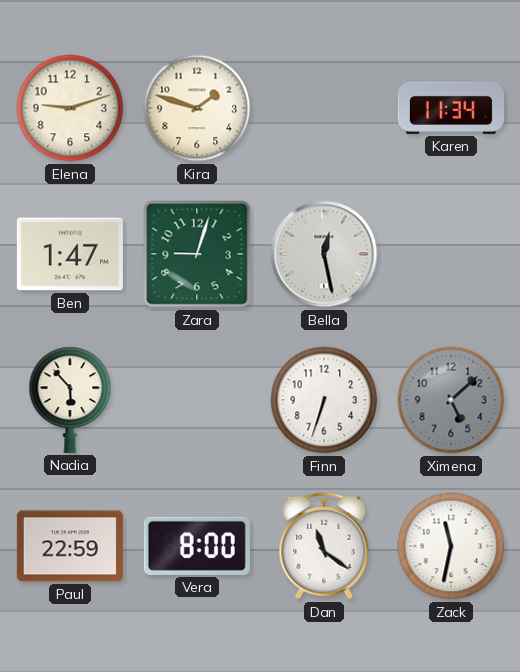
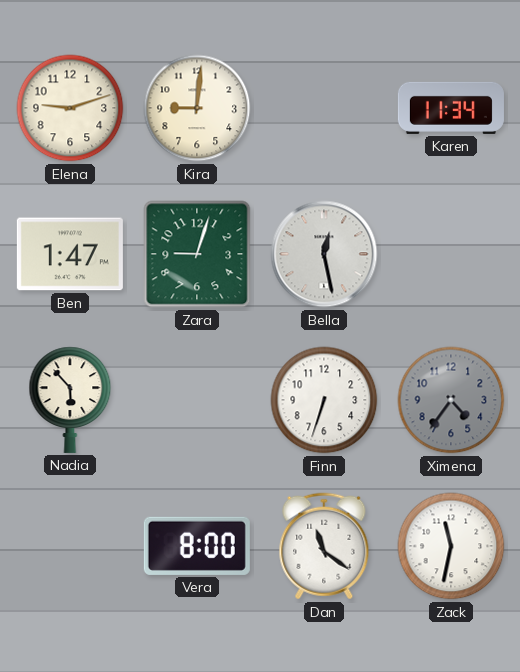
Kira: 1:48 -> 9:01
Ximena: 5:08 -> 4:36
Paul: 22:59 -> none
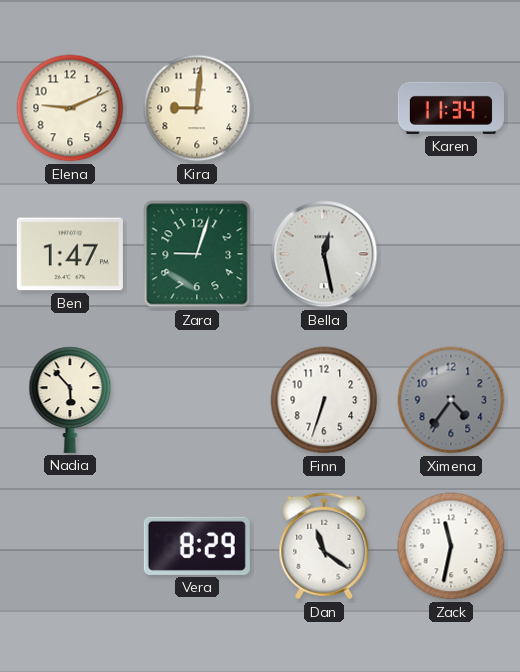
Elena: 9:12 -> 9:11
Vera: 8:00 -> 8:29
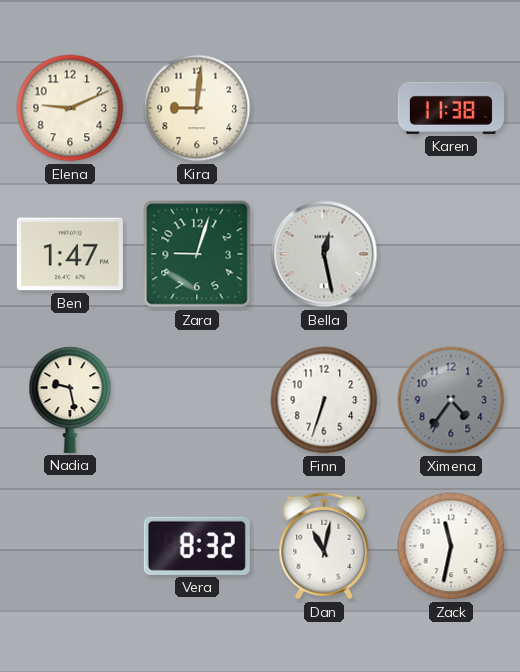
Karen: 11:34 -> 11:38
Nadia: 5:53 -> 9:28
Vera: 8:29 -> 8:32
Dan: 11:21 -> 11:02
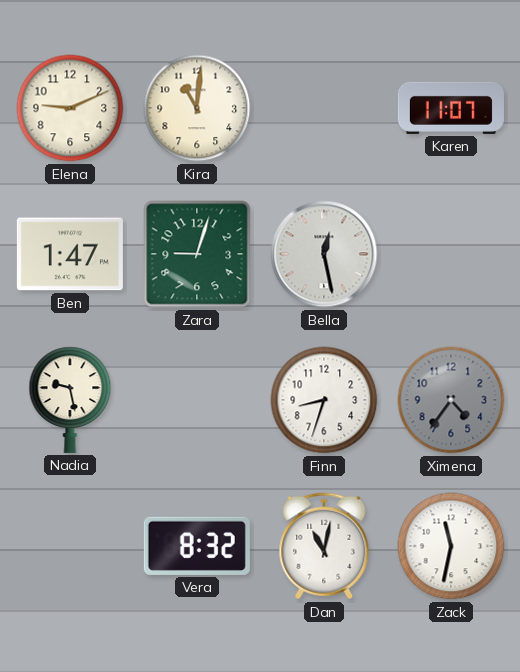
Kira: 9:01 -> 11:01
Karen: 11:38 -> 11:07
Finn: 6:33 -> 8:33
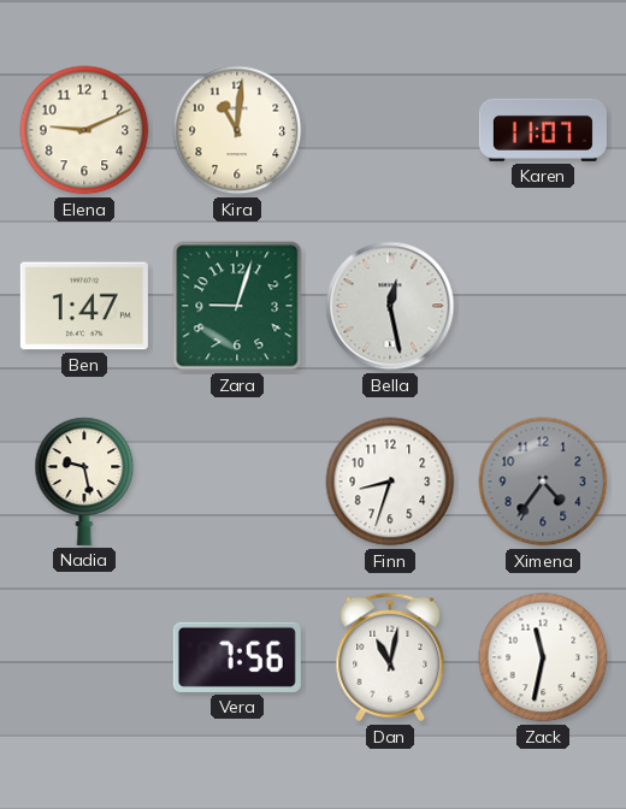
Vera: 8:32 -> 7:56
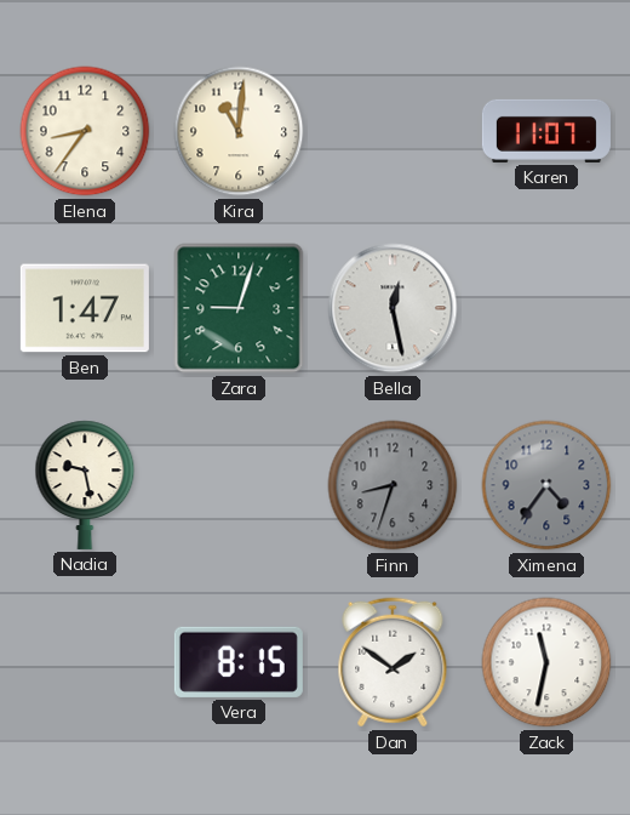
Elena: 9:11 -> 8:36
Finn dial: white -> grey
Vera: 7:56 -> 8:15
Dan: 11:02 -> 1:51
